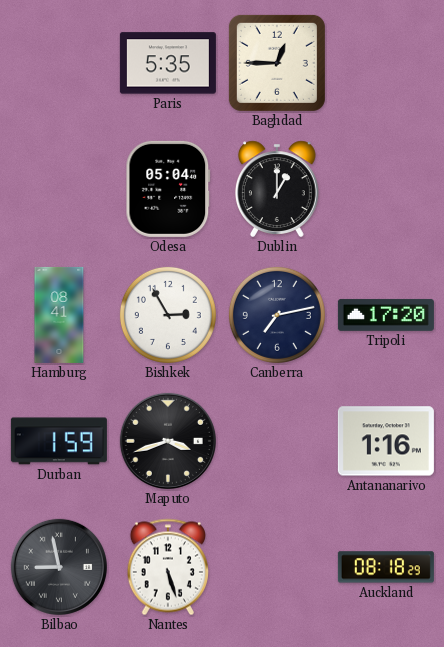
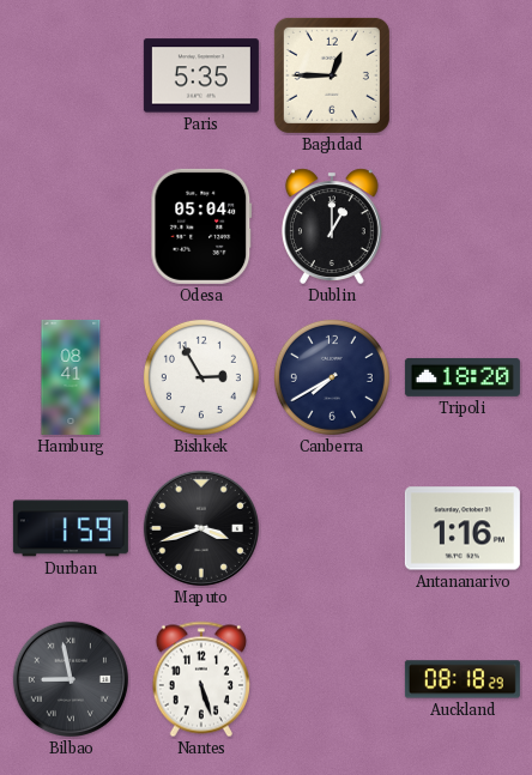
Canberra: 7:13 -> 7:40
Tripoli: 17:20 -> 18:20
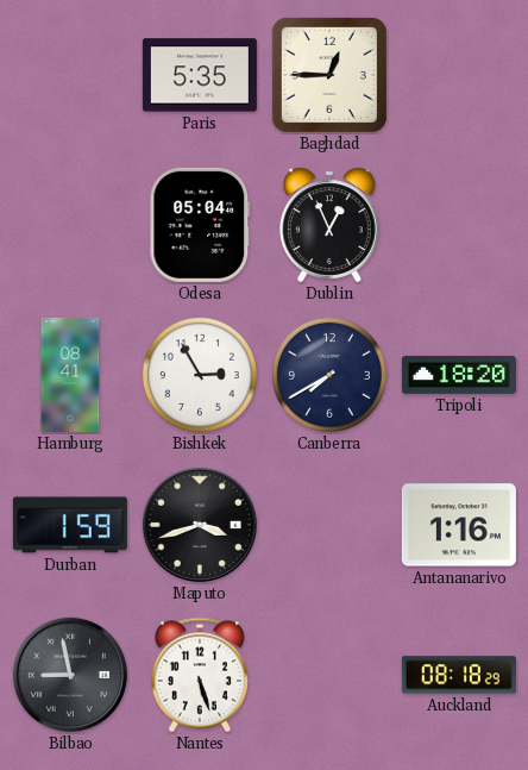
Dublin: 1:00 -> 12:56
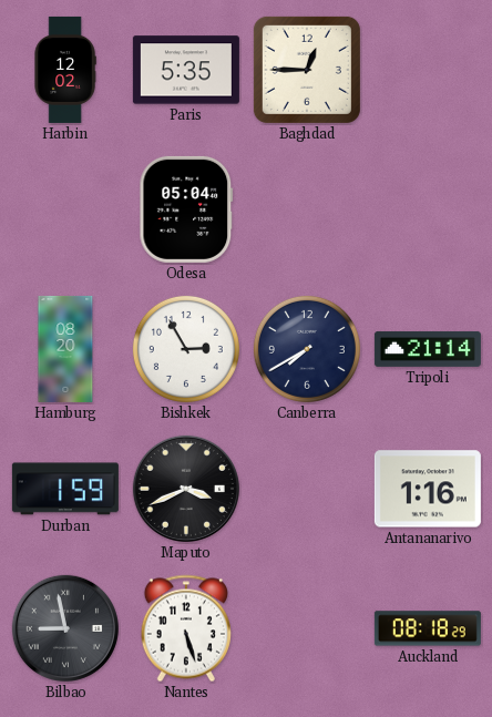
Harbin: none -> 12:02
Dublin: 12:56 -> none
Hamburg: 08:41 -> 08:20
Tripoli: 18:20 -> 21:14
Maputo: 3:42 -> 3:41
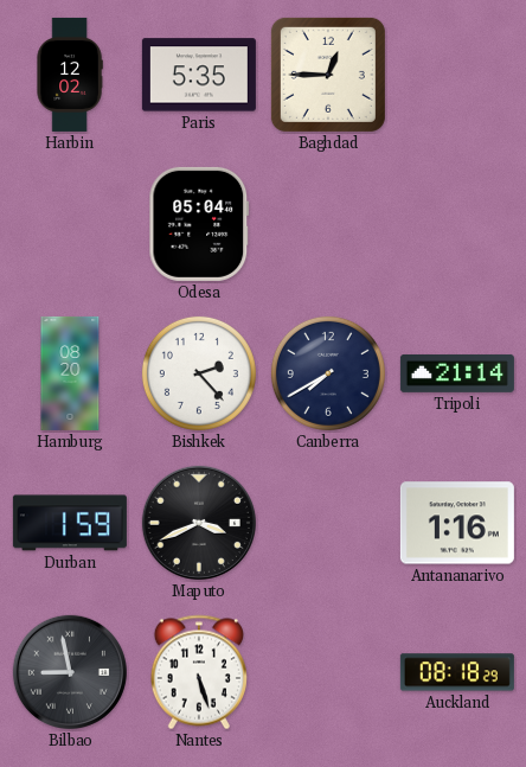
Bishkek: 2:55 -> 2:23
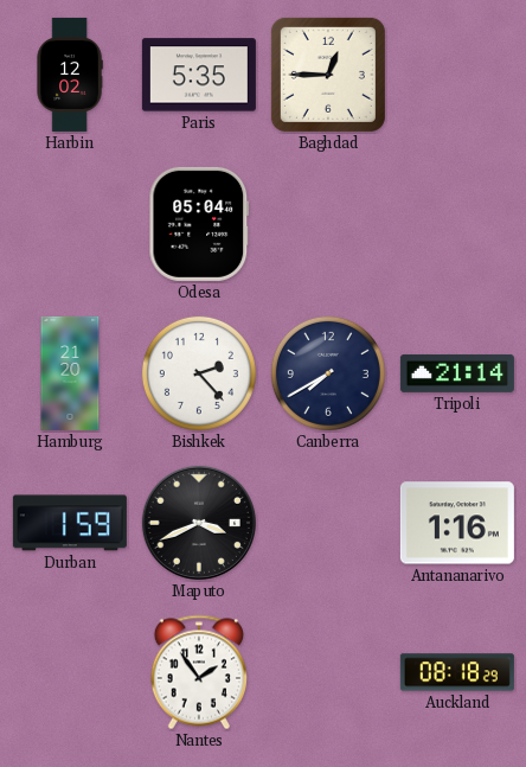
Hamburg: 08:20 -> 21:20
Bilbao: 8:58 -> none
Nantes: 5:27 -> 1:54
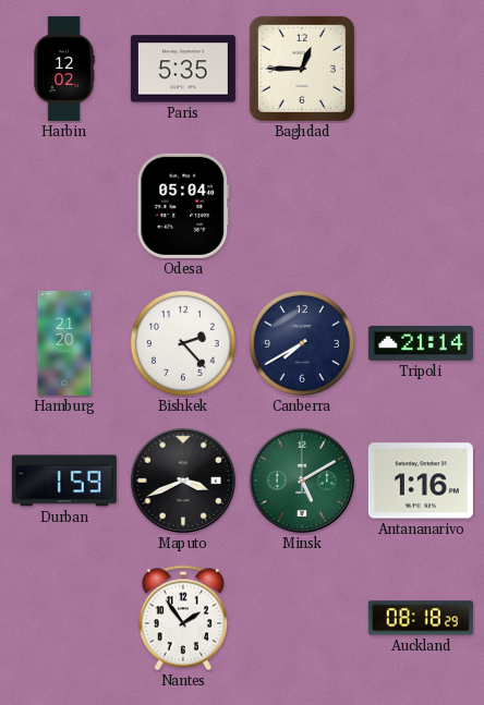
Minsk: none -> 5:10
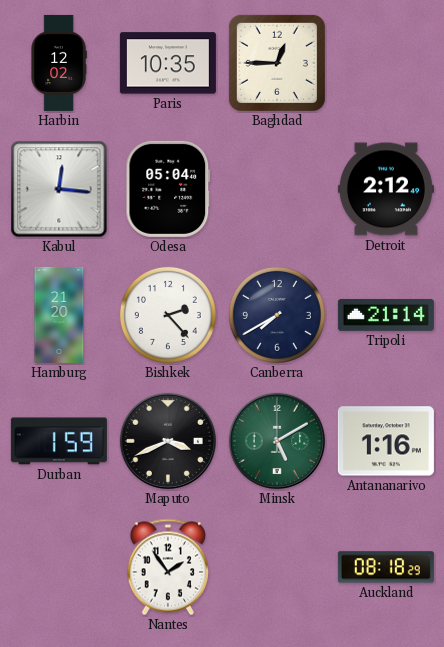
Paris: 5:35 -> 10:35
Kabul: none -> 12:16
Detroit: none -> 2:12
